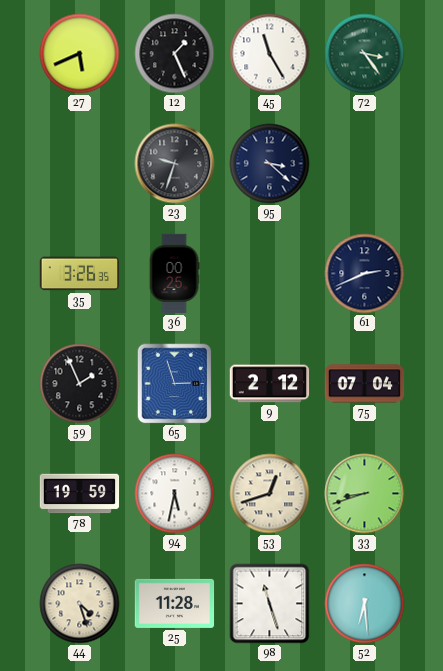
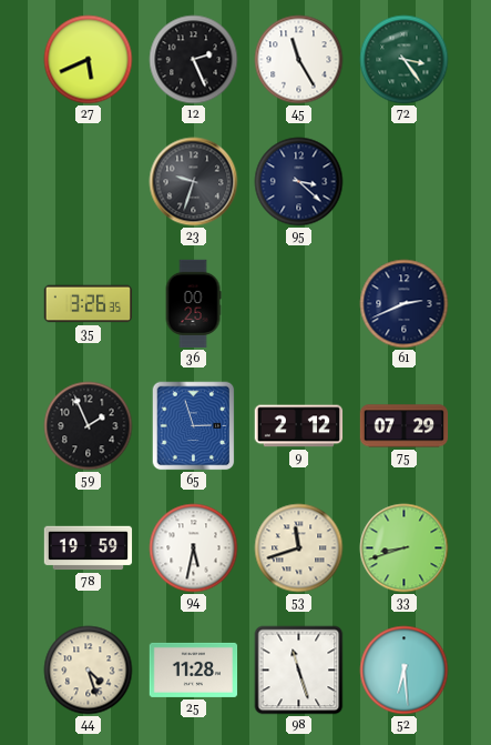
12: 1:26 -> 2:26
75: 07:04 -> 07:29
53: 12:42 -> 11:42
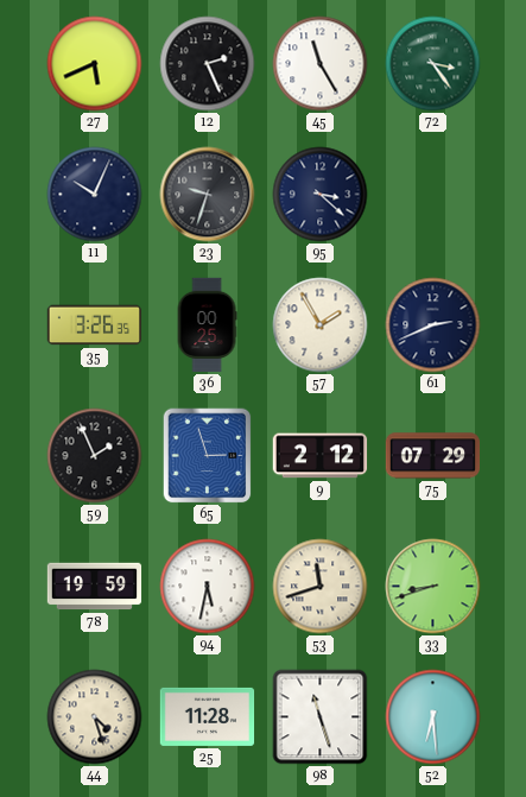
11: none -> 10:04
57: none -> 1:55
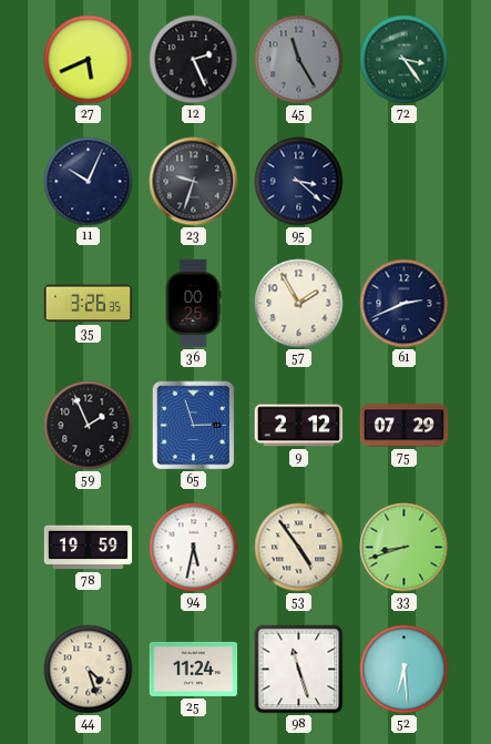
45 dial: white -> grey
53: 11:42 -> 4:54
25: 11:28 -> 11:24
